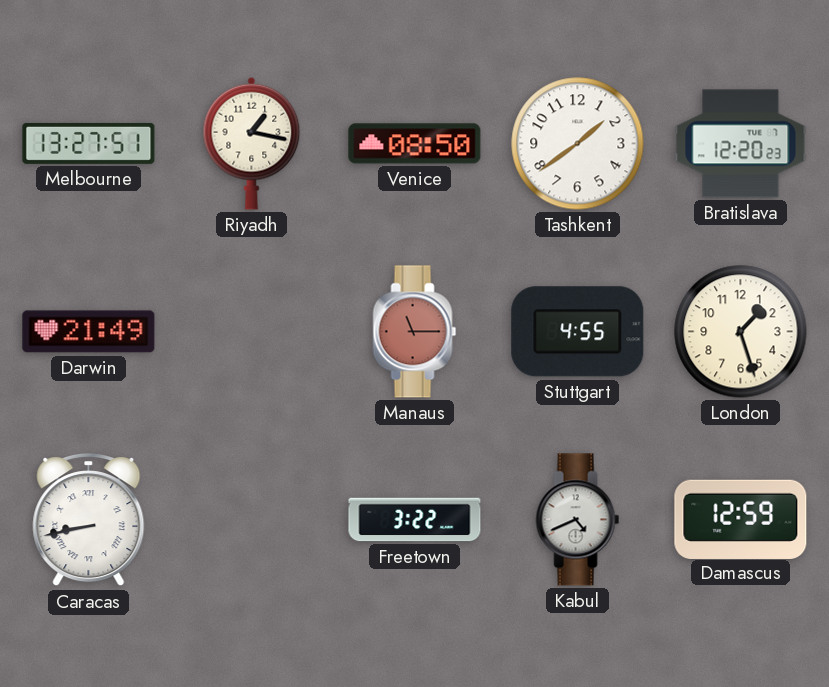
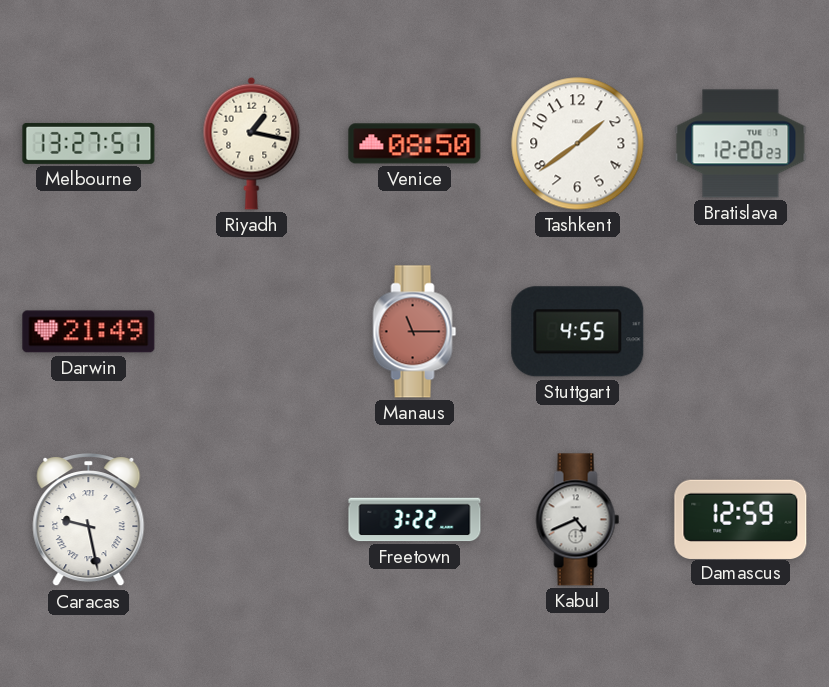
London: 1:27 -> none
Caracas: 8:43 -> 9:28
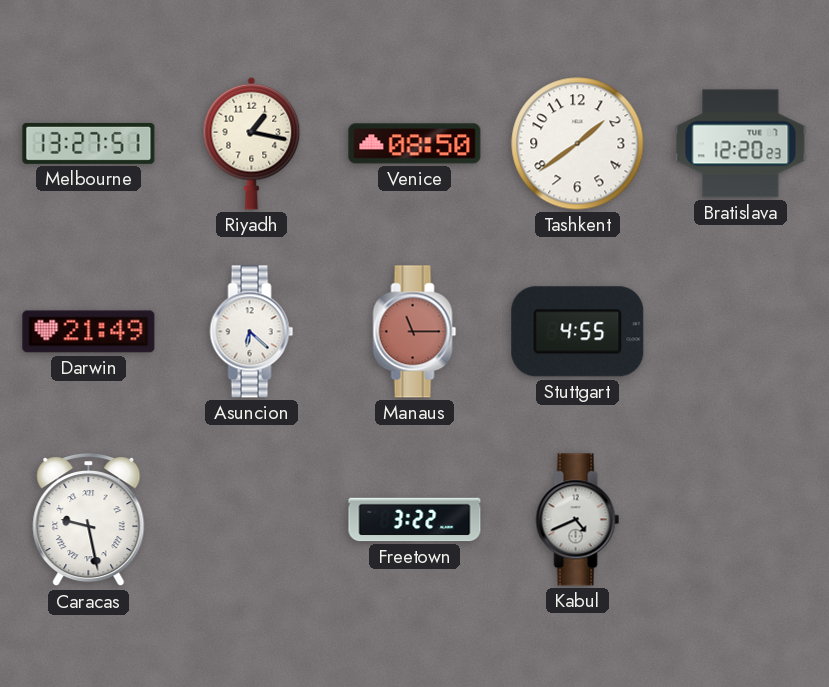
Asuncion: none -> 6:22
Damascus: 12:59 -> none
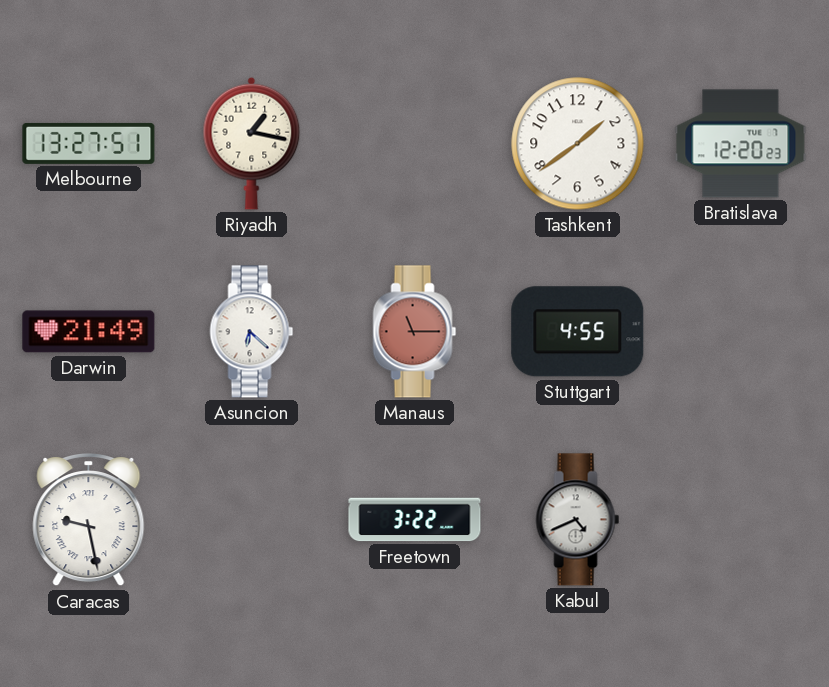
Venice: 08:50 -> none
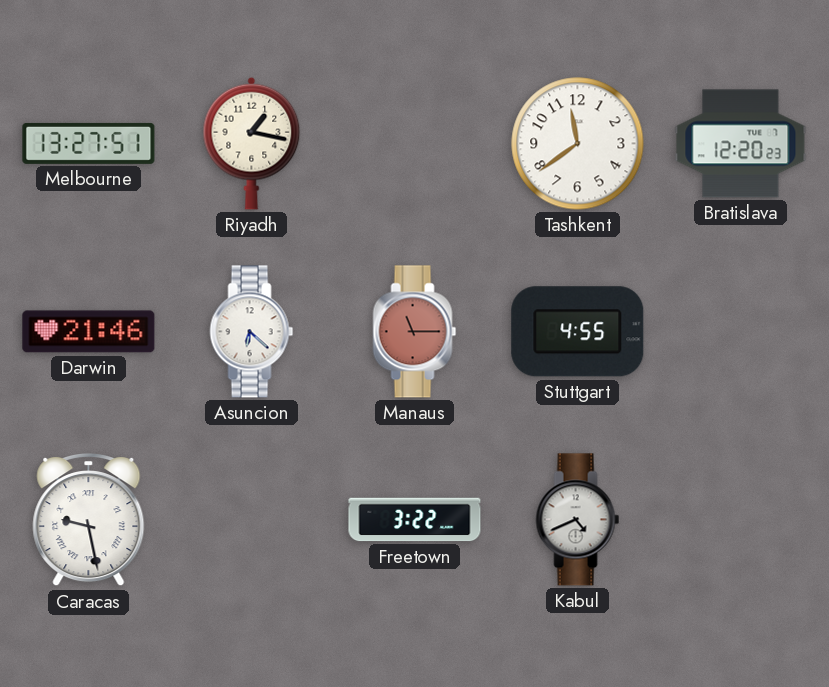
Tashkent: 1:39 -> 11:39
Darwin: 21:49 -> 21:46
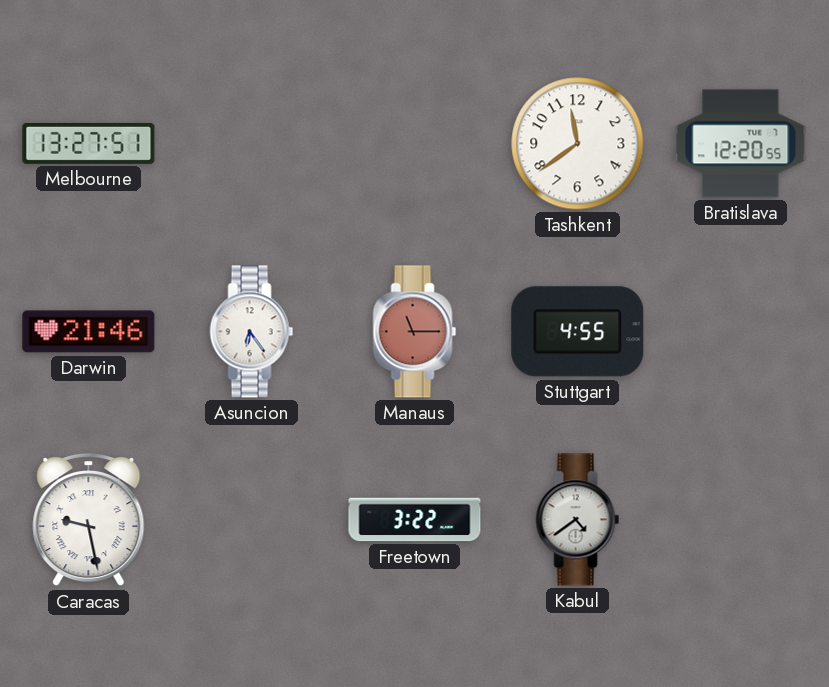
Riyadh: 1:17 -> none
Bratislava: 12:20:23 -> 12:20:55
Asuncion: 6:22 -> 6:24
Kabul: 4:41 -> 4:39
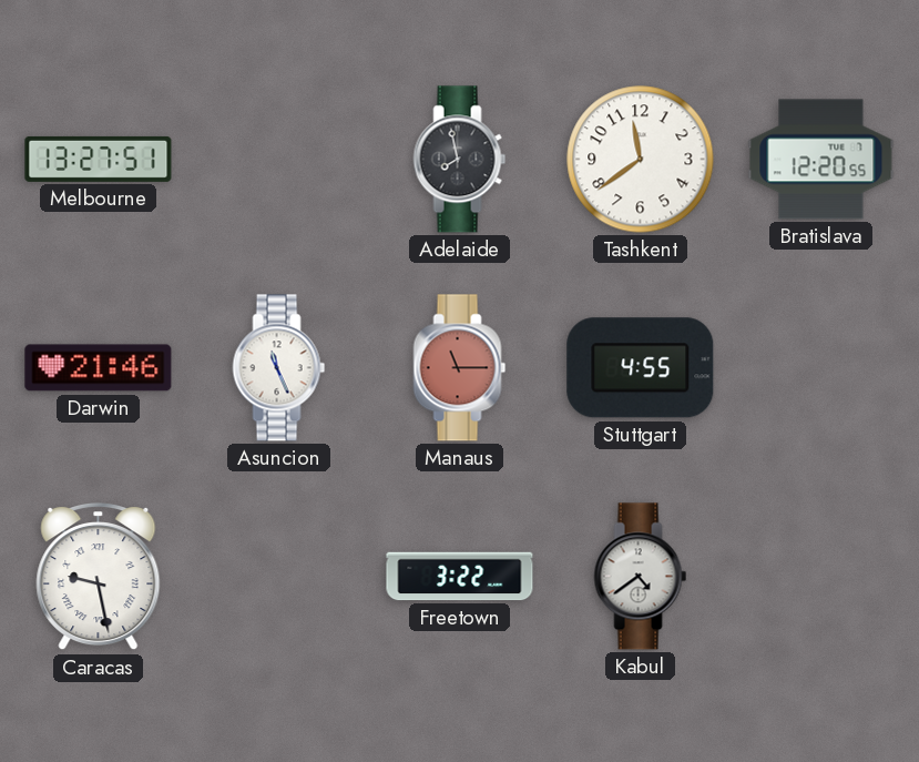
Adelaide: none -> 7:58
Asuncion: 6:24 -> 11:26
